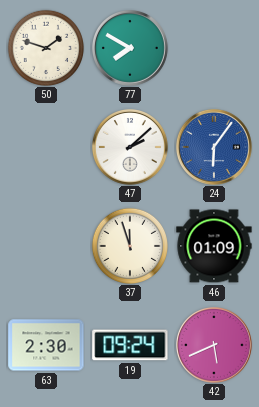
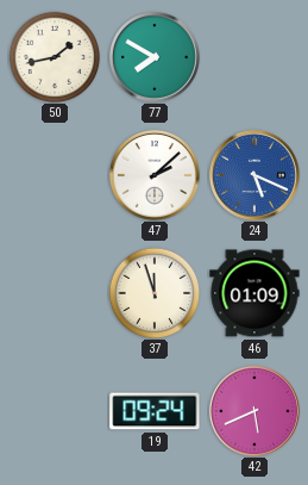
50: 1:48 -> 1:43
24: 6:06 -> 5:19
63: 2:30 -> none
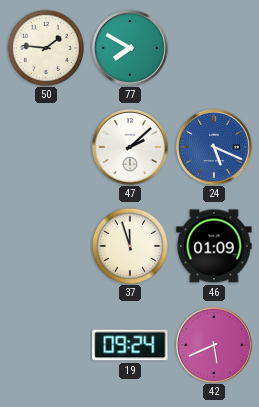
50: 1:43 -> 1:46
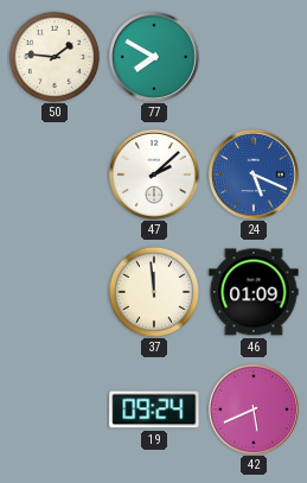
37: 11:57 -> 11:59
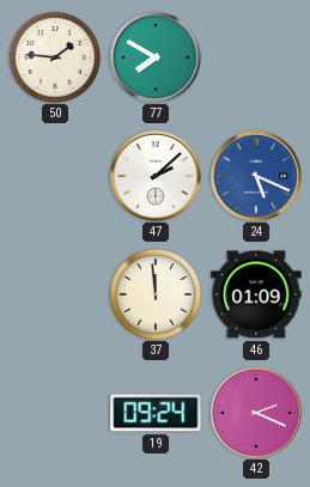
42: 5:41 -> 2:19
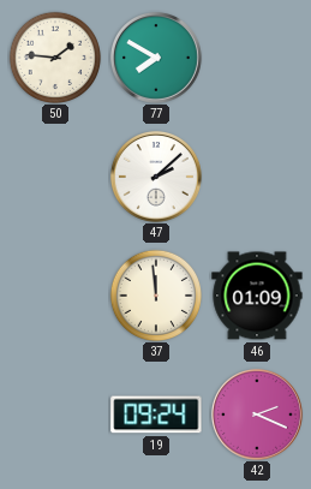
24: 5:19 -> none
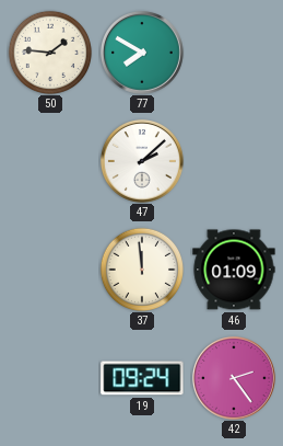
42: 2:19 -> 2:24
